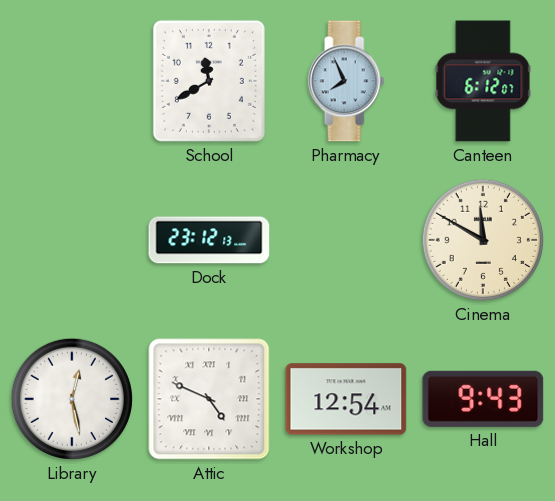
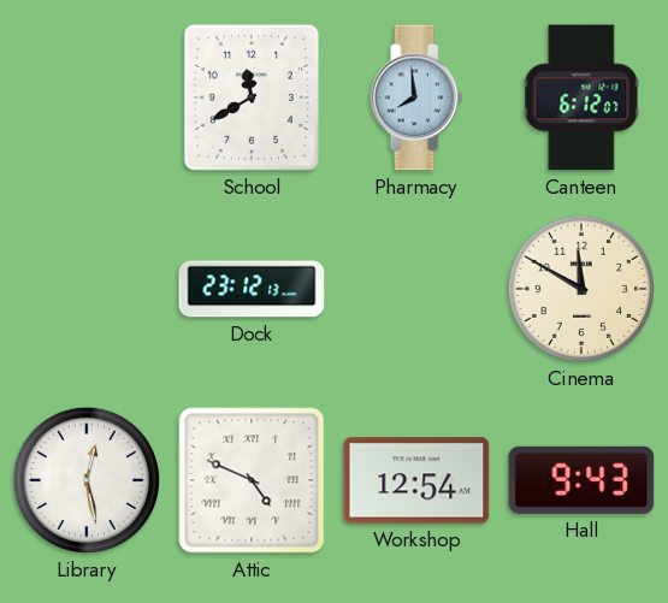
Pharmacy: 7:56 -> 7:59
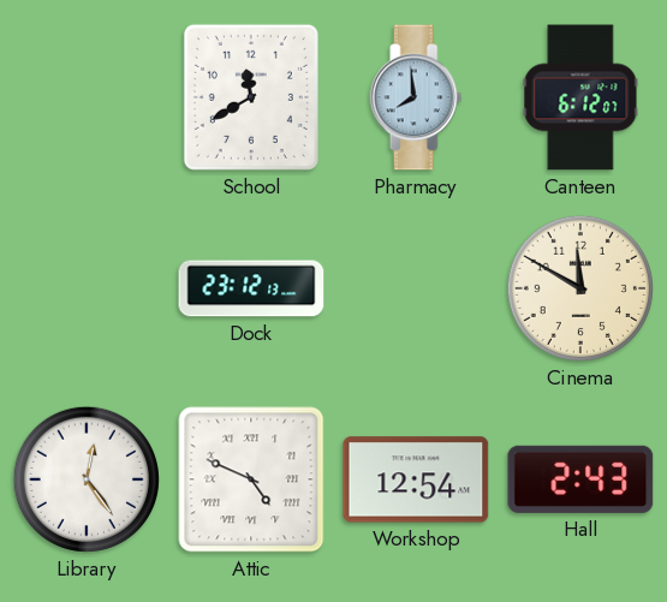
Library: 12:28 -> 12:24
Hall: 9:43 -> 2:43
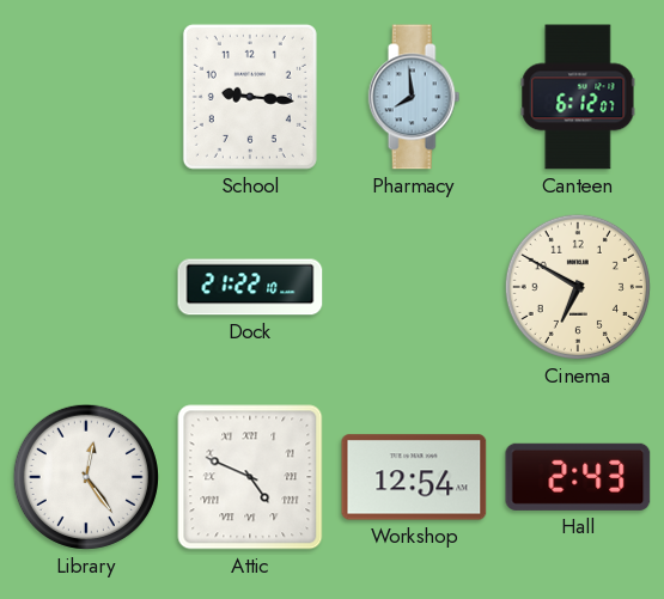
School: 11:40 -> 9:16
Dock: 23:12 -> 21:22
Cinema: 11:50 -> 6:50
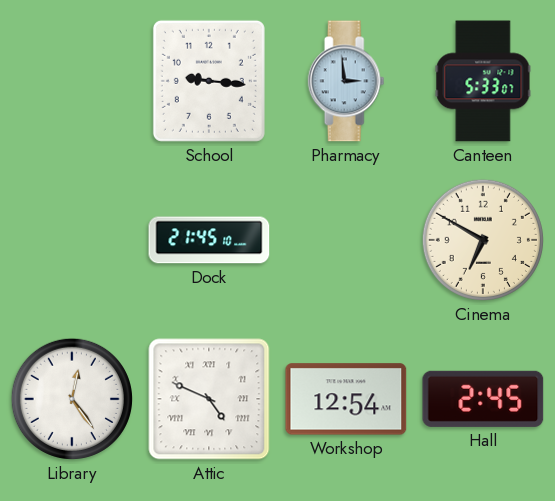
Pharmacy: 7:59 -> 2:59
Canteen: 6:12 -> 5:33
Dock: 21:22 -> 21:45
Hall: 2:43 -> 2:45
